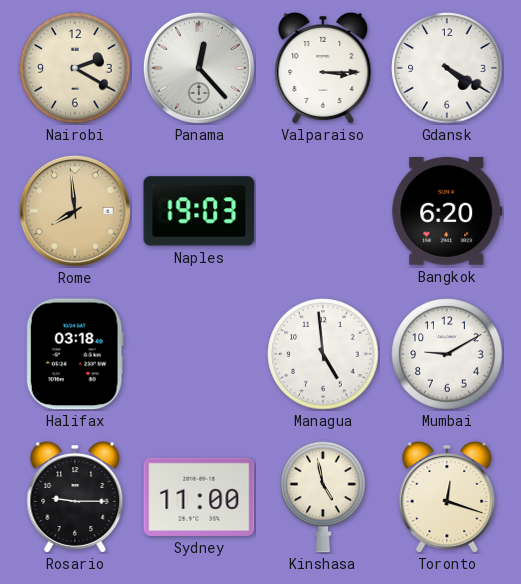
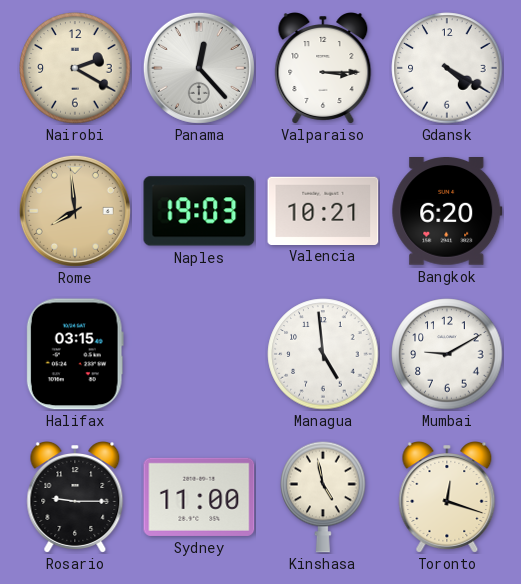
Valencia: none -> 10:21
Halifax: 03:18 -> 03:15
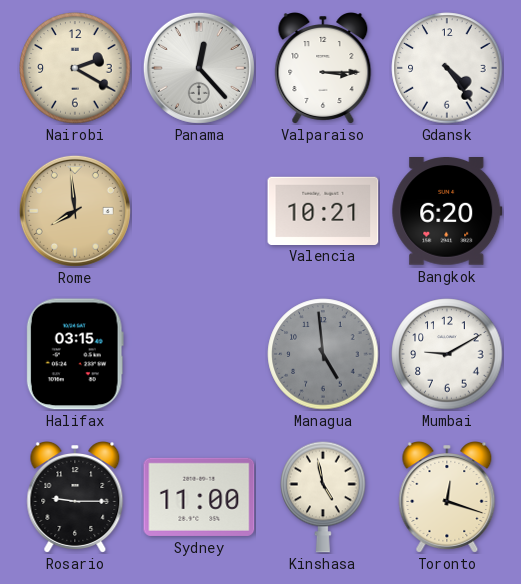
Gdansk: 4:20 -> 4:24
Naples: 19:03 -> none
Managua dial: white -> grey
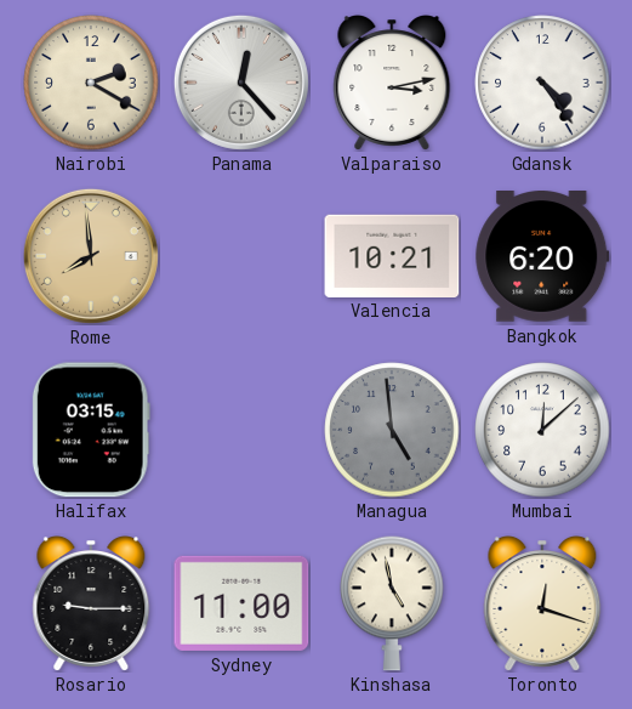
Valparaiso: 3:15 -> 3:13
Mumbai: 9:10 -> 12:08
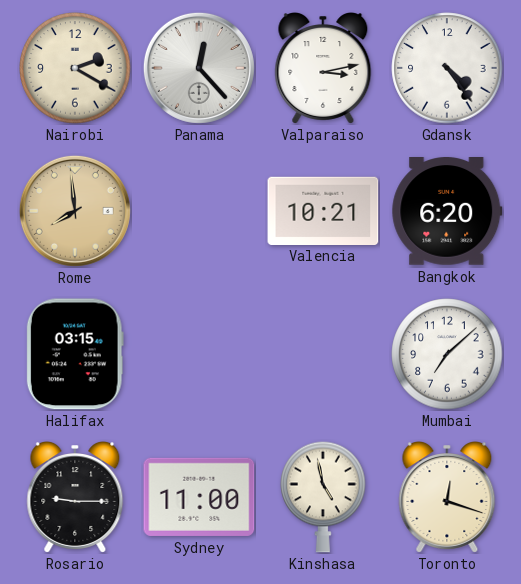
Managua: 4:59 -> none
Mumbai: 12:08 -> 7:08
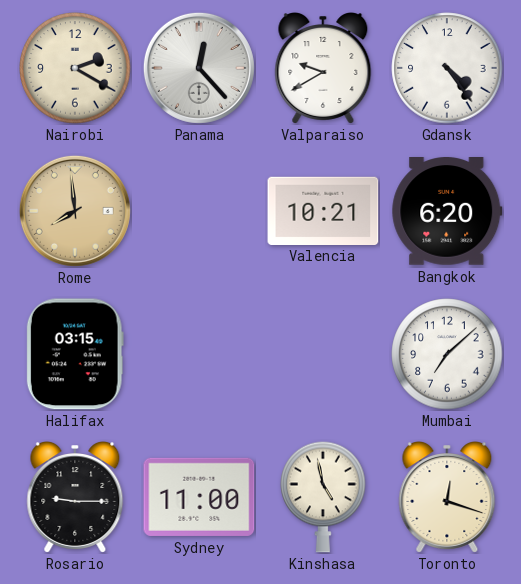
Valparaiso: 3:13 -> 9:40
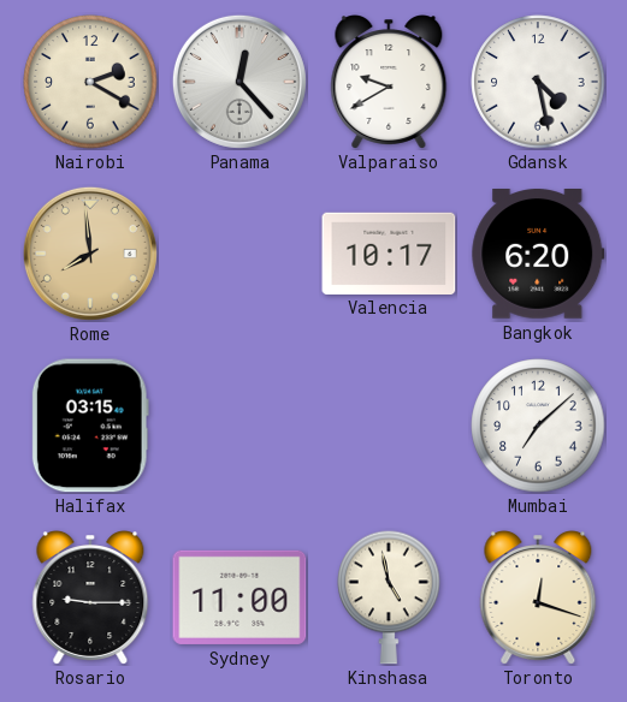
Gdansk: 4:24 -> 4:28
Valencia: 10:21 -> 10:17
